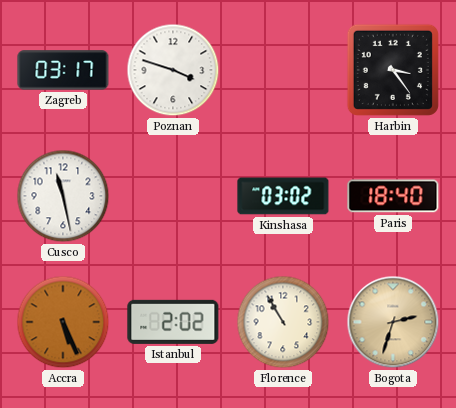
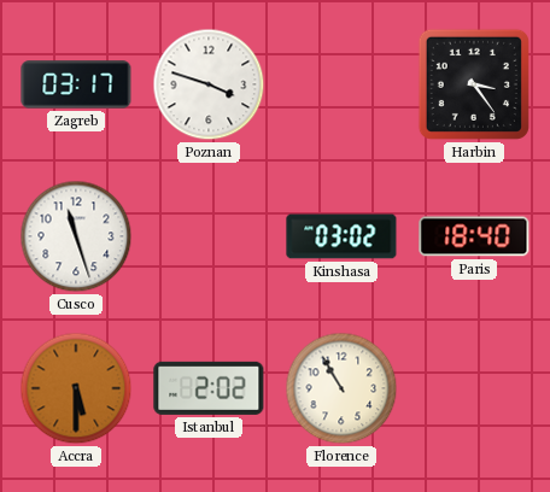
Cusco: 11:28 -> 11:27
Accra: 5:26 -> 5:30
Bogota: 2:33 -> none
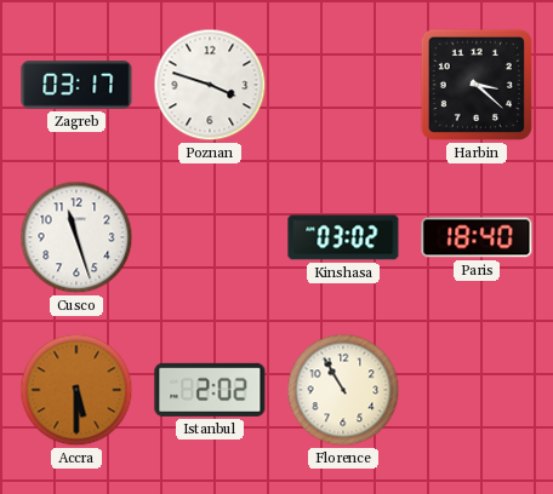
Harbin: 3:24 -> 3:22
